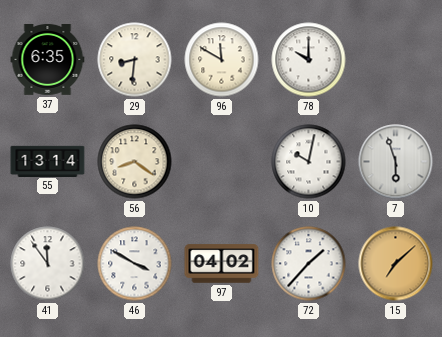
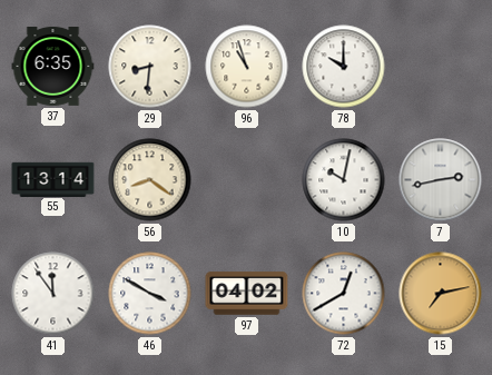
96: 11:50 -> 10:57
7: 5:57 -> 2:43
72: 1:37 -> 12:40
15: 7:08 -> 7:13
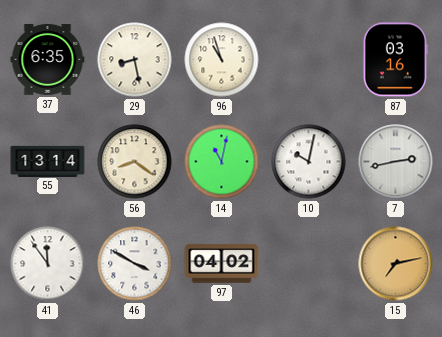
29: 8:31 -> 8:28
78: 10:00 -> none
87: none -> 03:16
14: none -> 11:02
72: 12:40 -> none
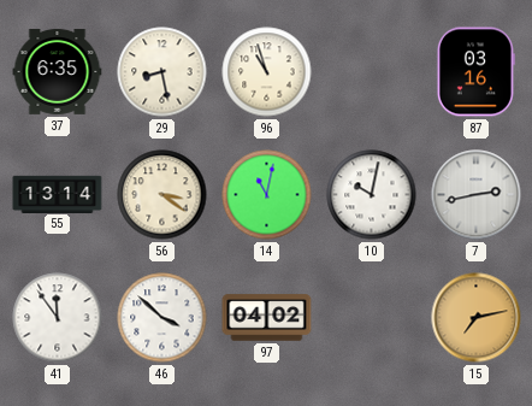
56: 8:21 -> 3:21
46: 3:50 -> 3:52
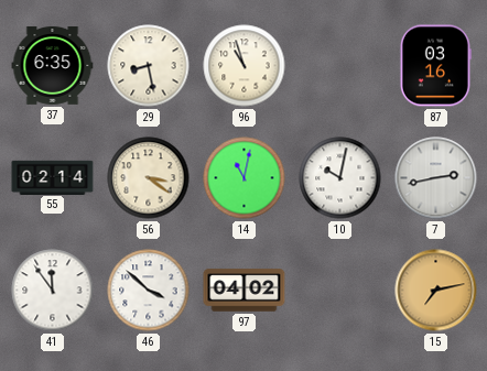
55: 13:14 -> 02:14
